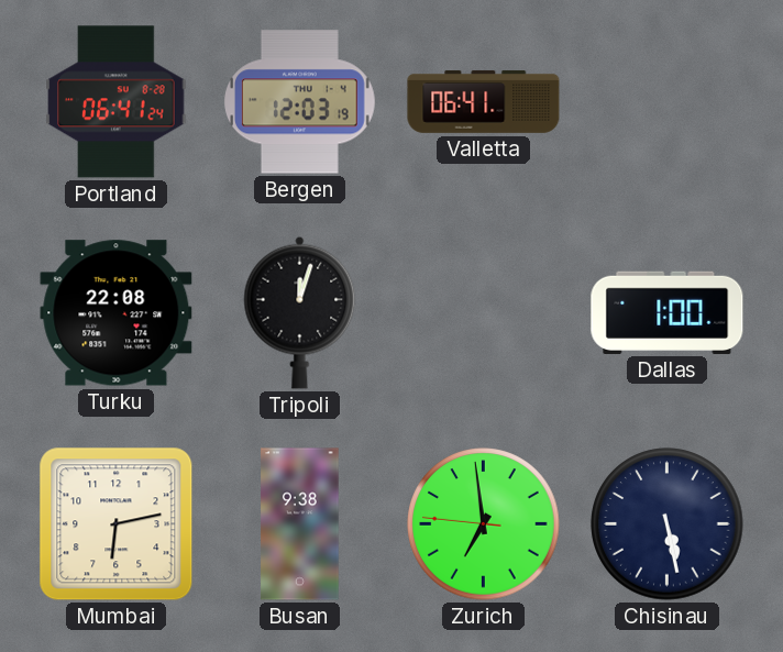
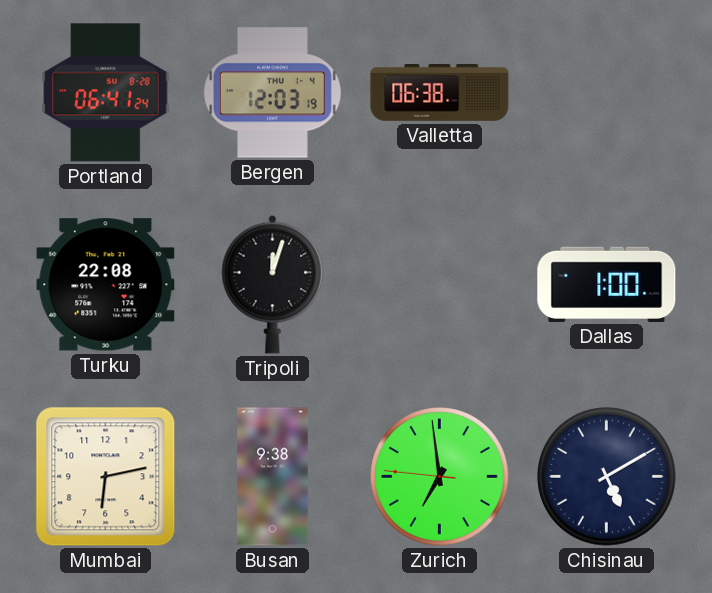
Valletta: 06:41 -> 06:38
Chisinau: 5:28 -> 5:10
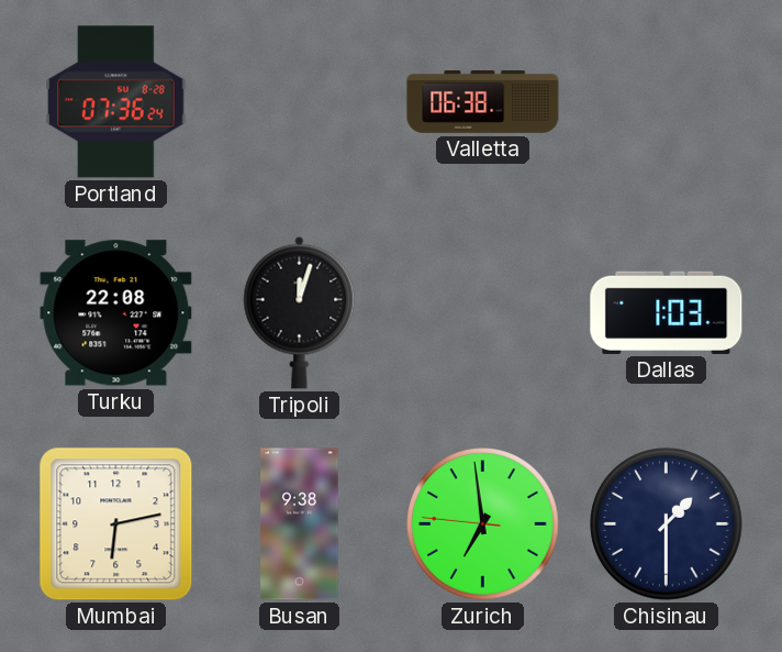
Portland: 06:41 -> 07:36
Bergen: 12:03 -> none
Dallas: 1:00 -> 1:03
Chisinau: 5:10 -> 1:30
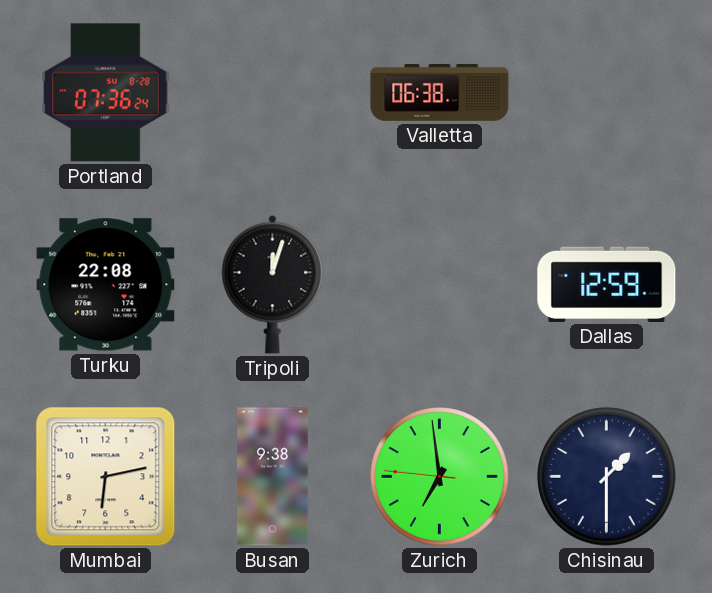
Dallas: 1:03 -> 12:59
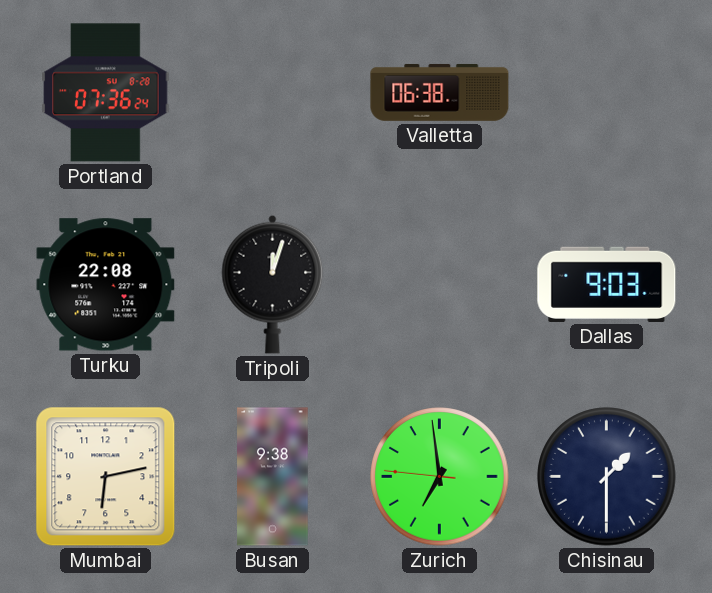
Dallas: 12:59 -> 9:03
